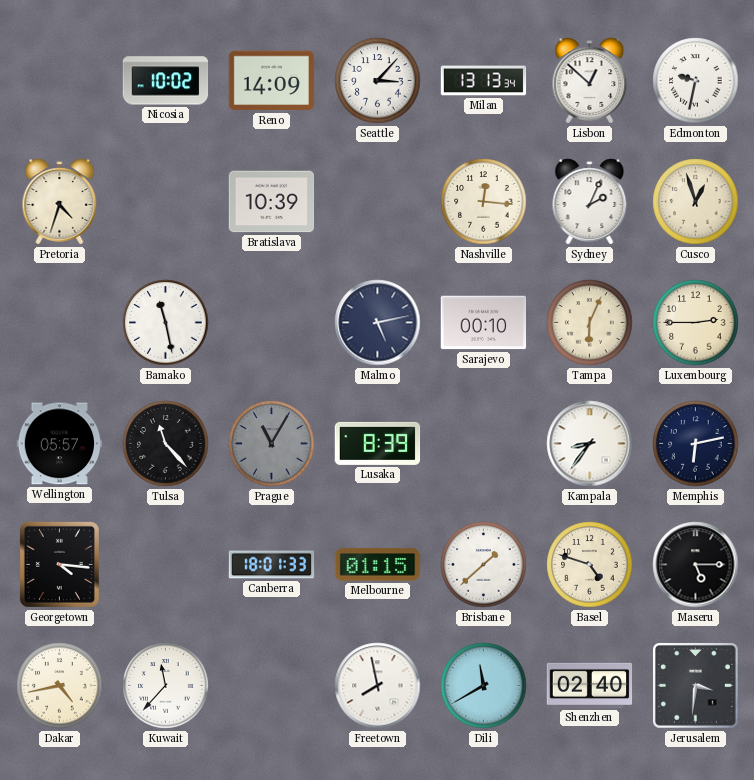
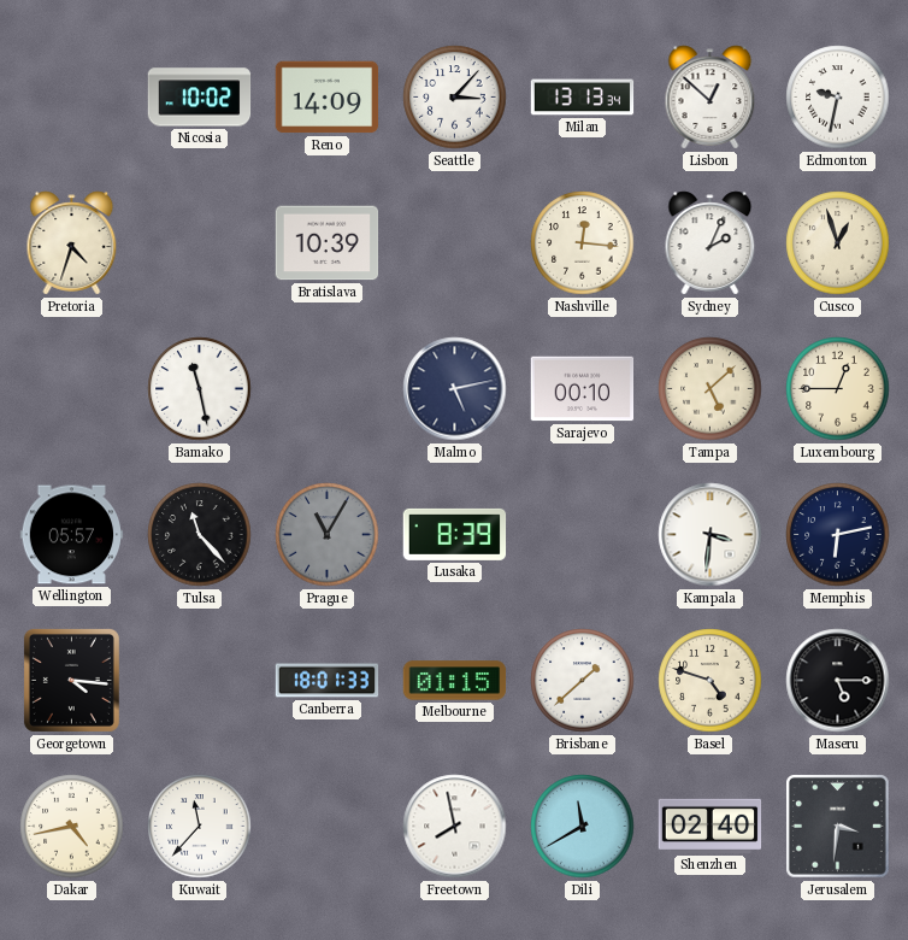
Tampa: 6:04 -> 5:08
Luxembourg: 2:45 -> 12:45
Kampala: 8:36 -> 3:31
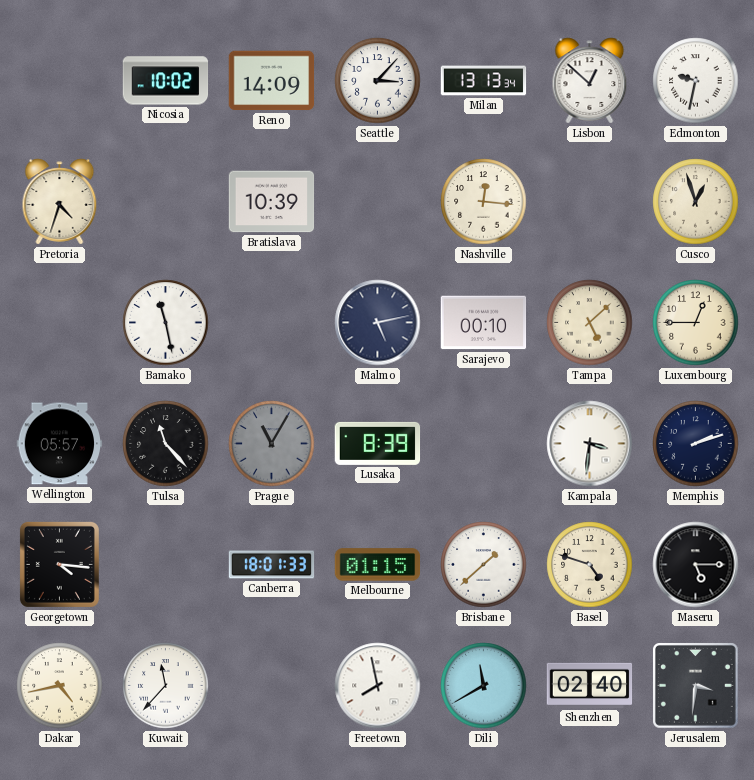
Sydney: 2:04 -> none
Memphis: 6:13 -> 2:12
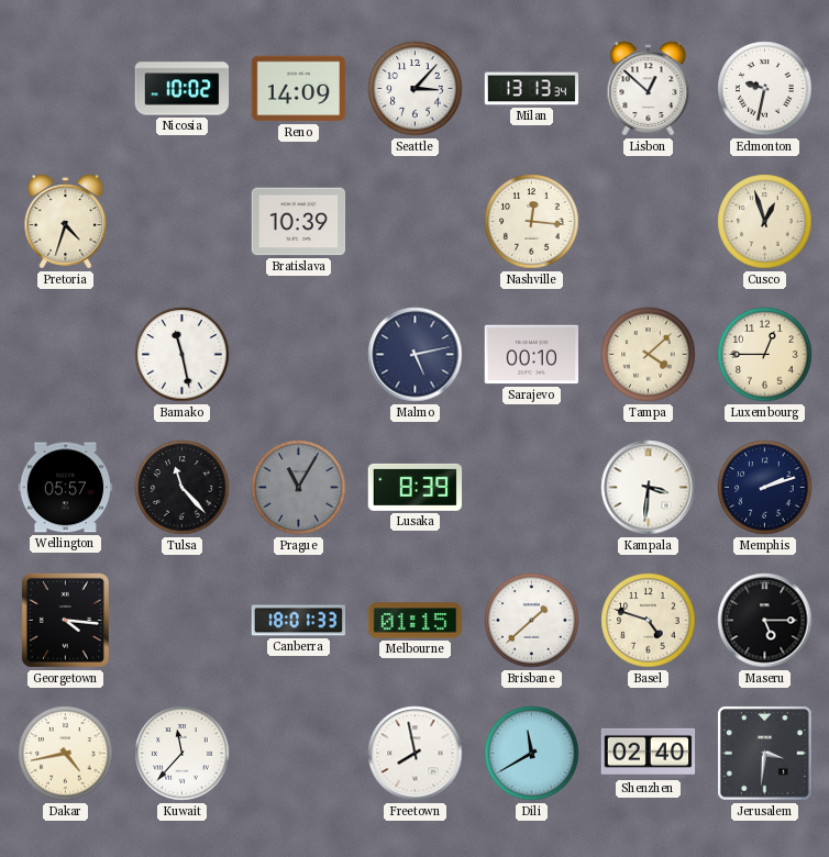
Tampa: 5:08 -> 4:08
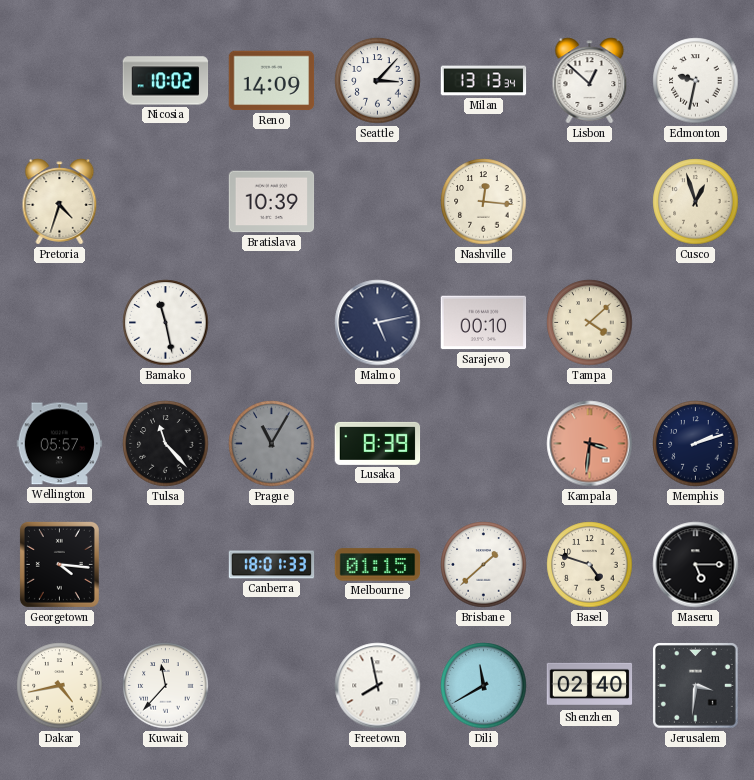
Luxembourg: 12:45 -> none
Kampala dial: white -> salmon
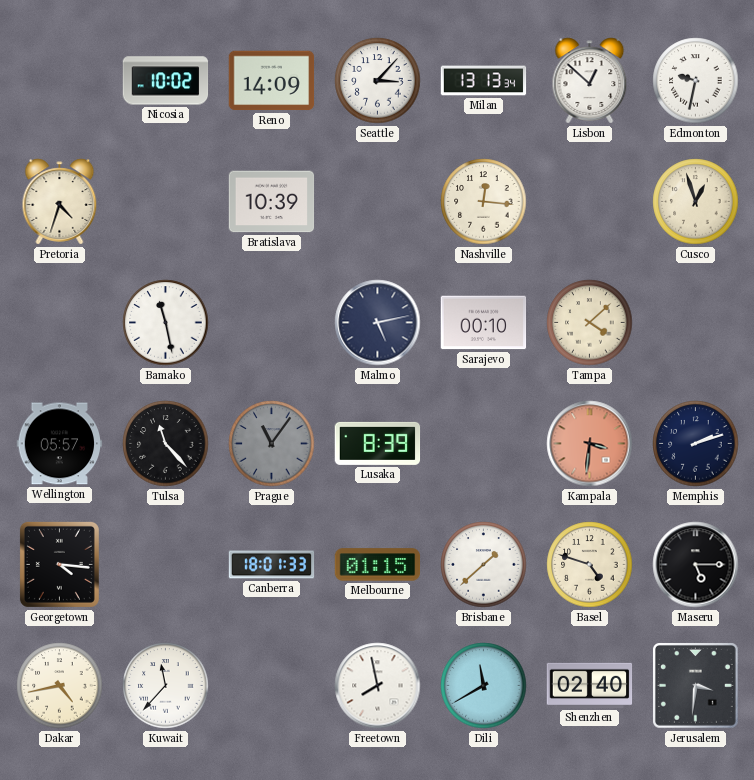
Prague: 11:05 -> 11:06
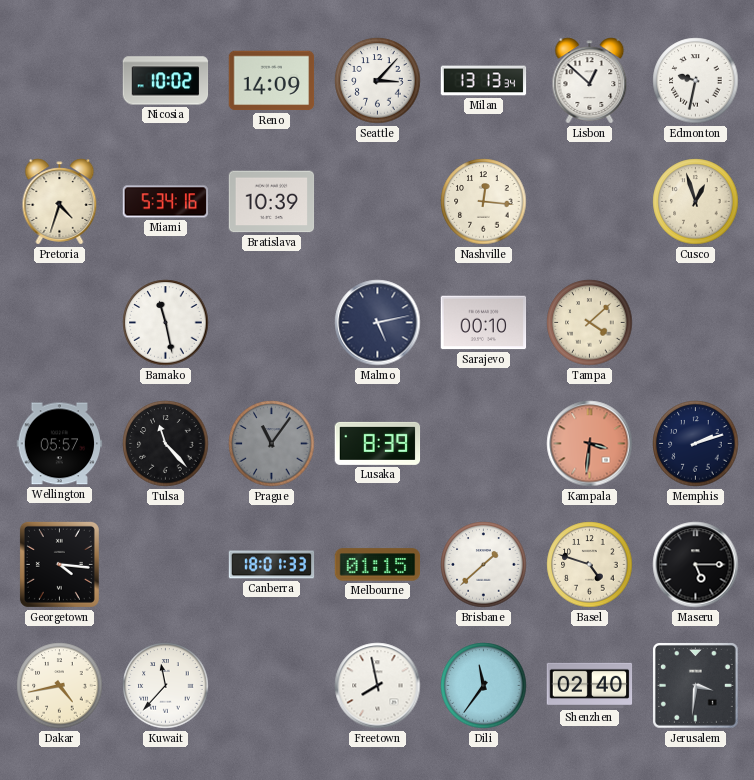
Miami: none -> 5:34
Dili: 11:40 -> 11:36
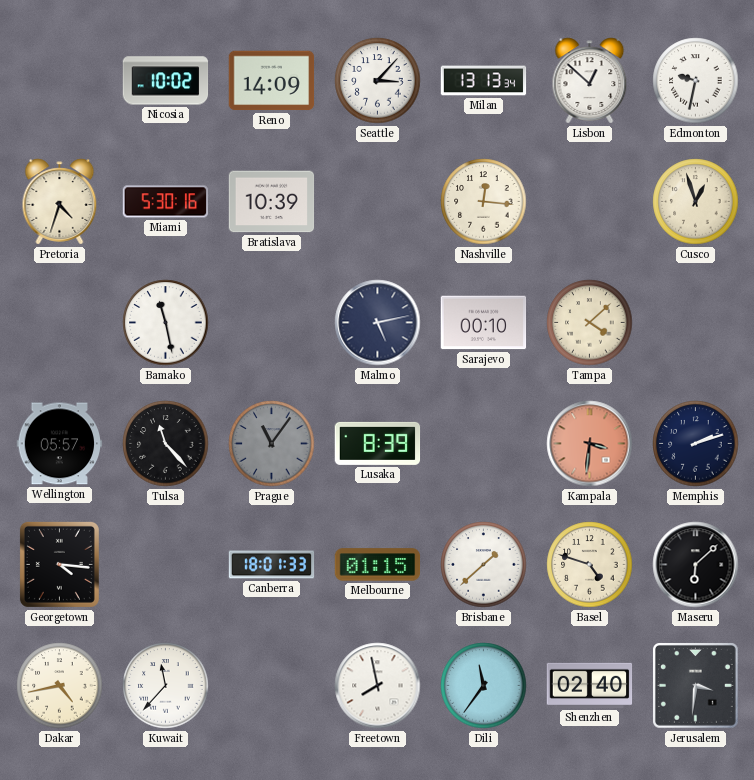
Miami: 5:34 -> 5:30
Maseru: 5:15 -> 6:08
